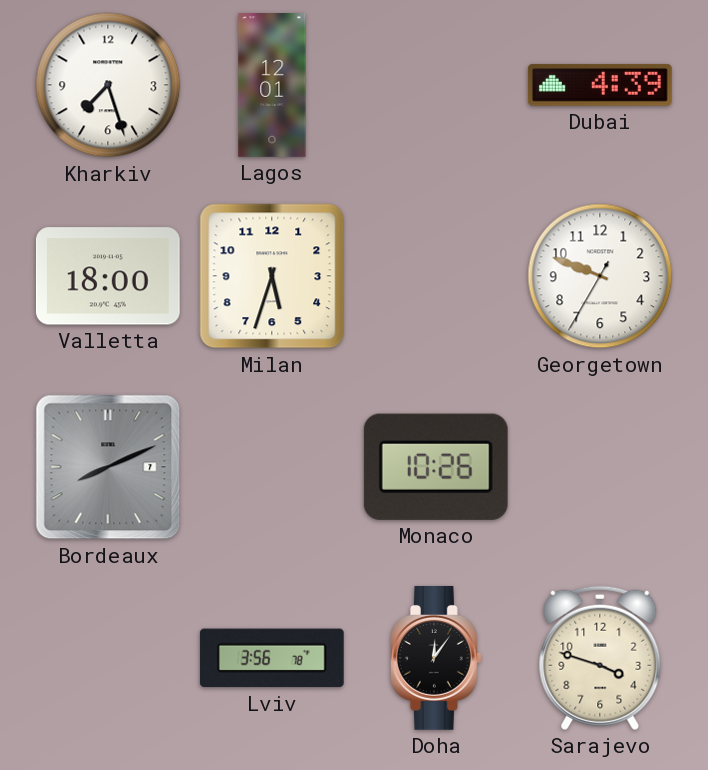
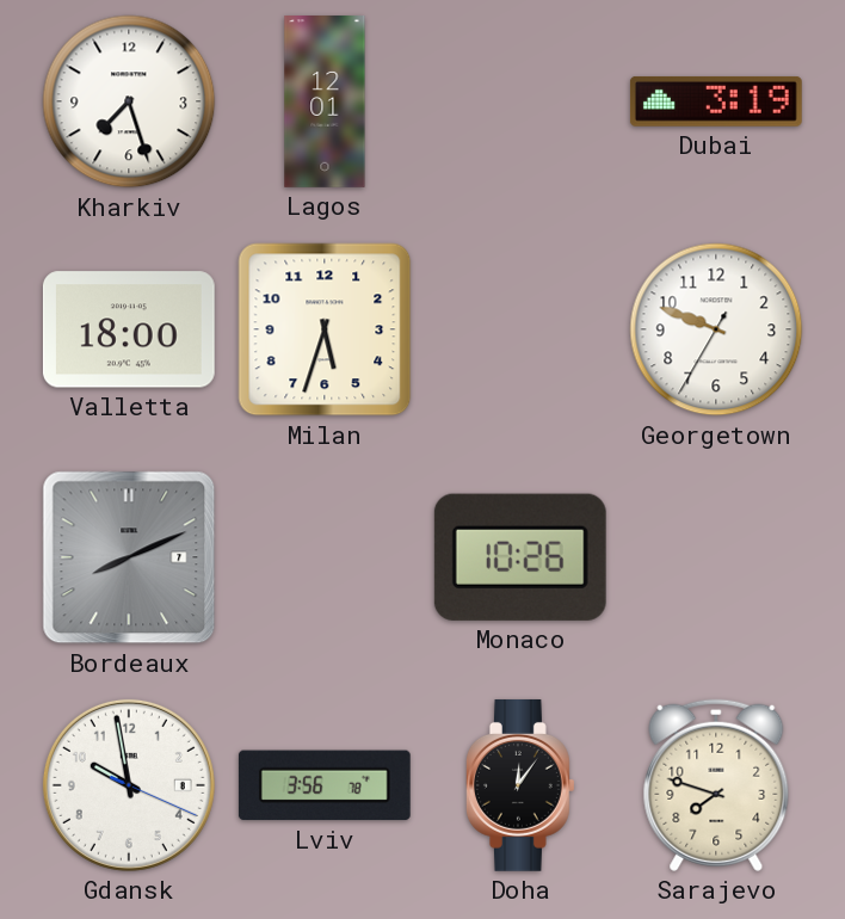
Dubai: 4:39 -> 3:19
Gdansk: none -> 9:58
Sarajevo: 3:48 -> 7:48
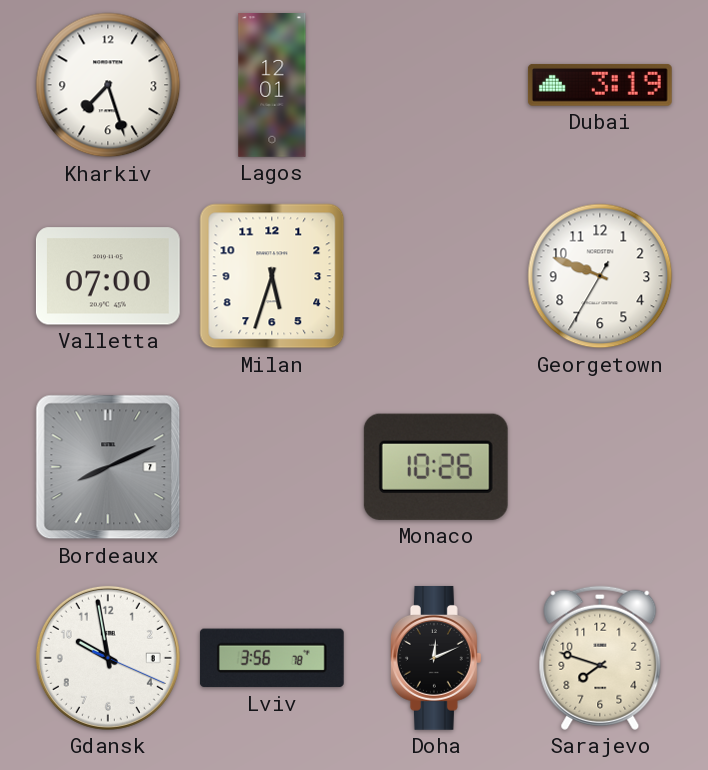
Valletta: 18:00 -> 07:00
Doha: 12:06 -> 12:11
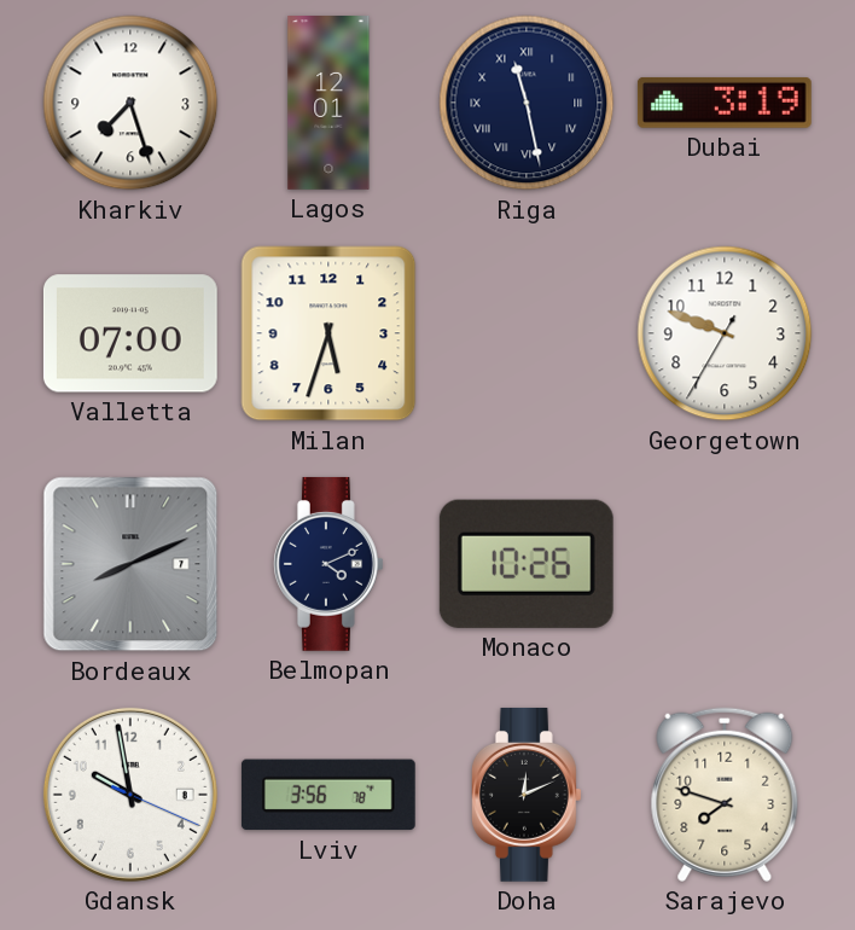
Riga: none -> 11:28
Belmopan: none -> 4:11
